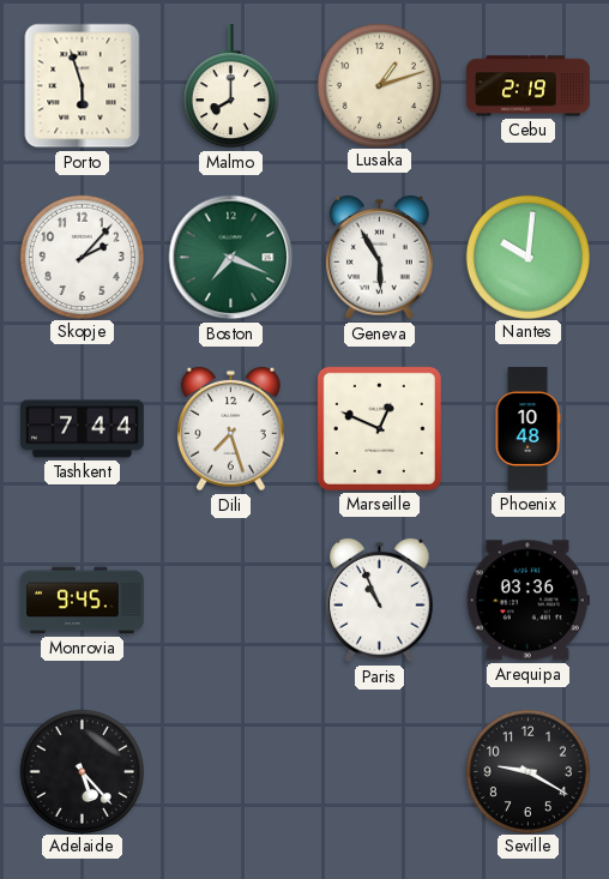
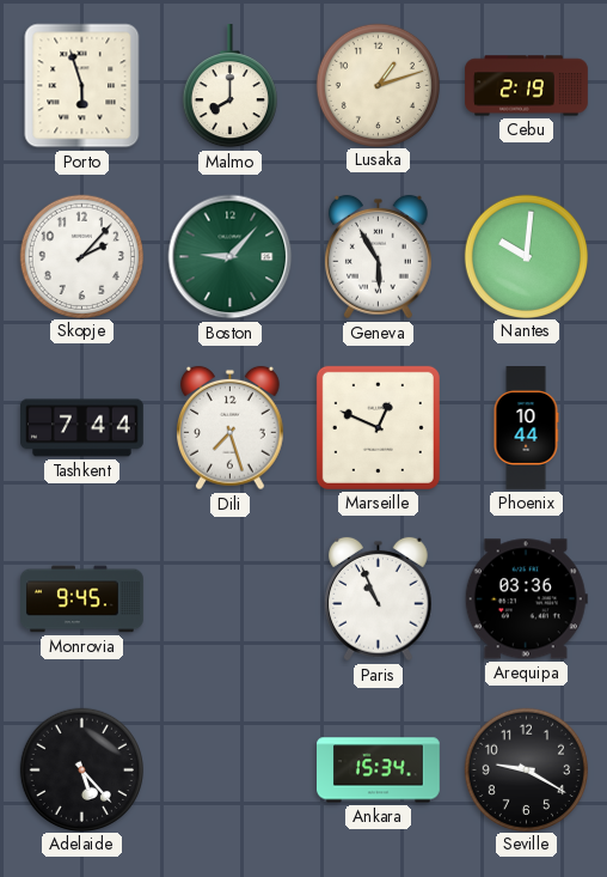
Boston: 7:19 -> 9:07
Phoenix: 10:48 -> 10:44
Ankara: none -> 15:34
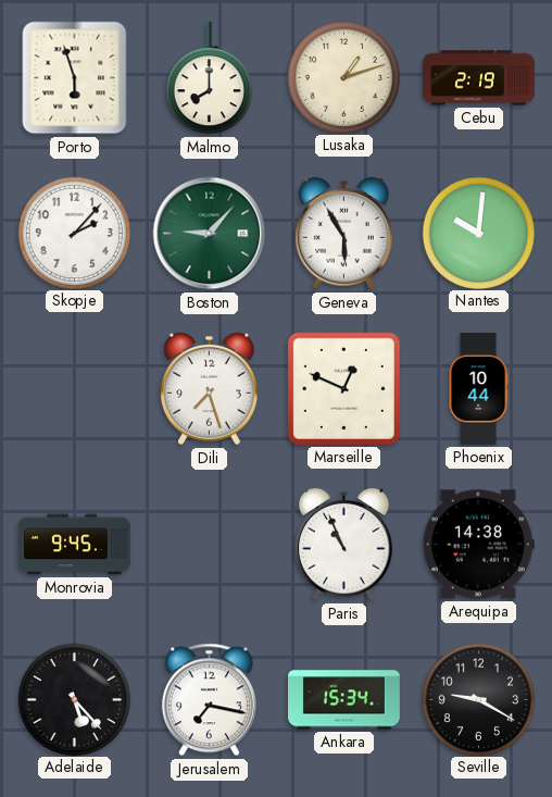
Tashkent: 7:44 -> none
Arequipa: 03:36 -> 14:38
Jerusalem: none -> 7:17
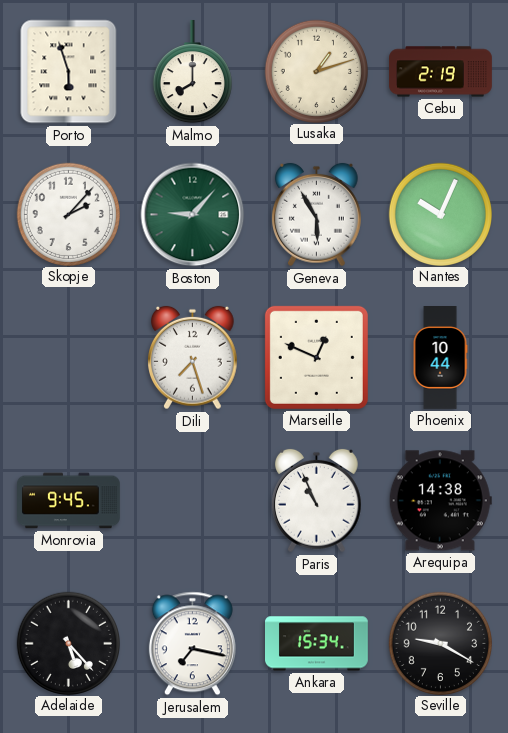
Nantes: 10:01 -> 10:04
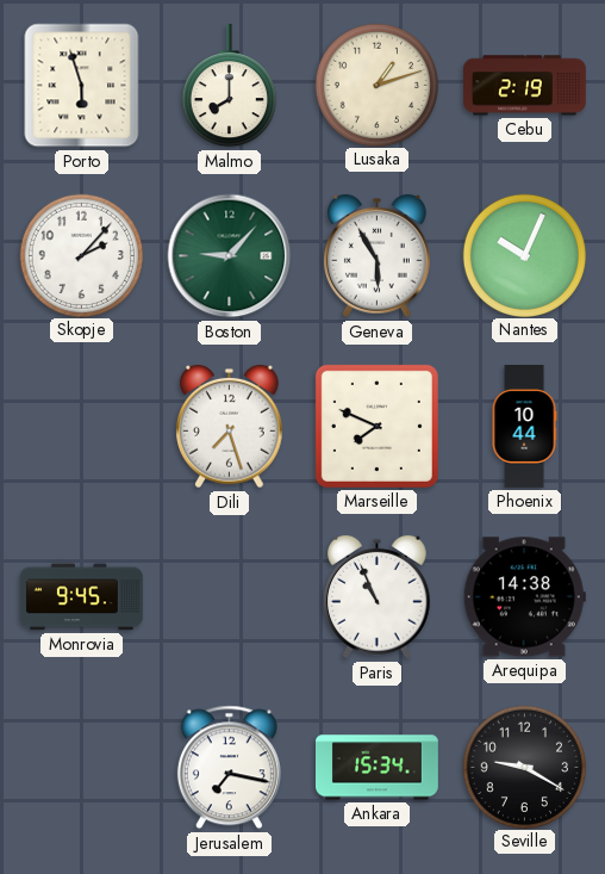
Marseille: 12:49 -> 7:49
Adelaide: 5:23 -> none
